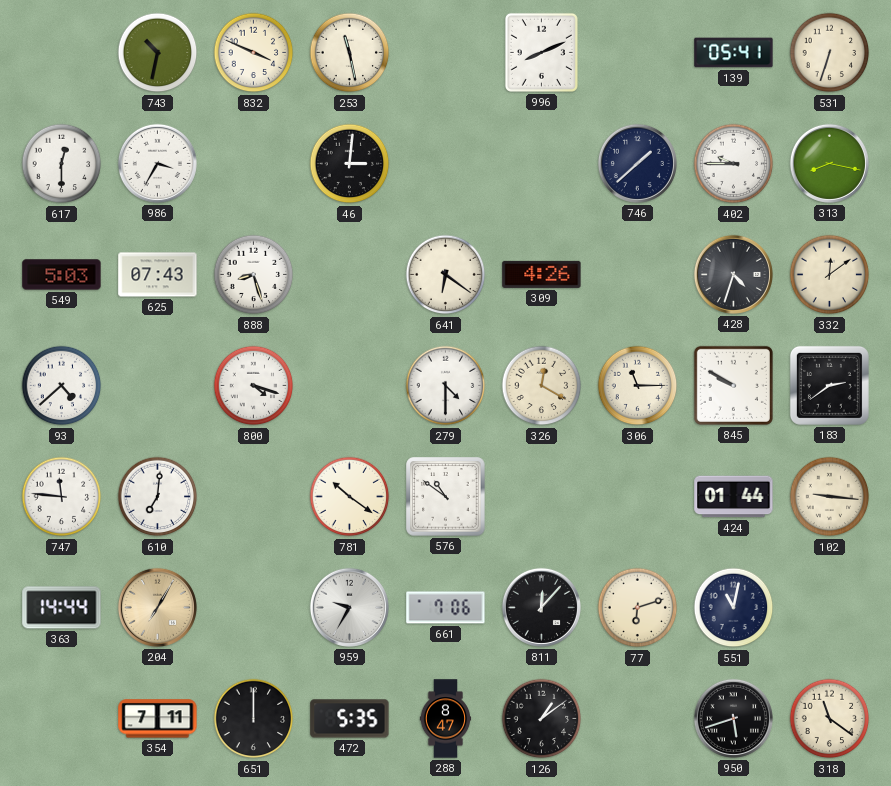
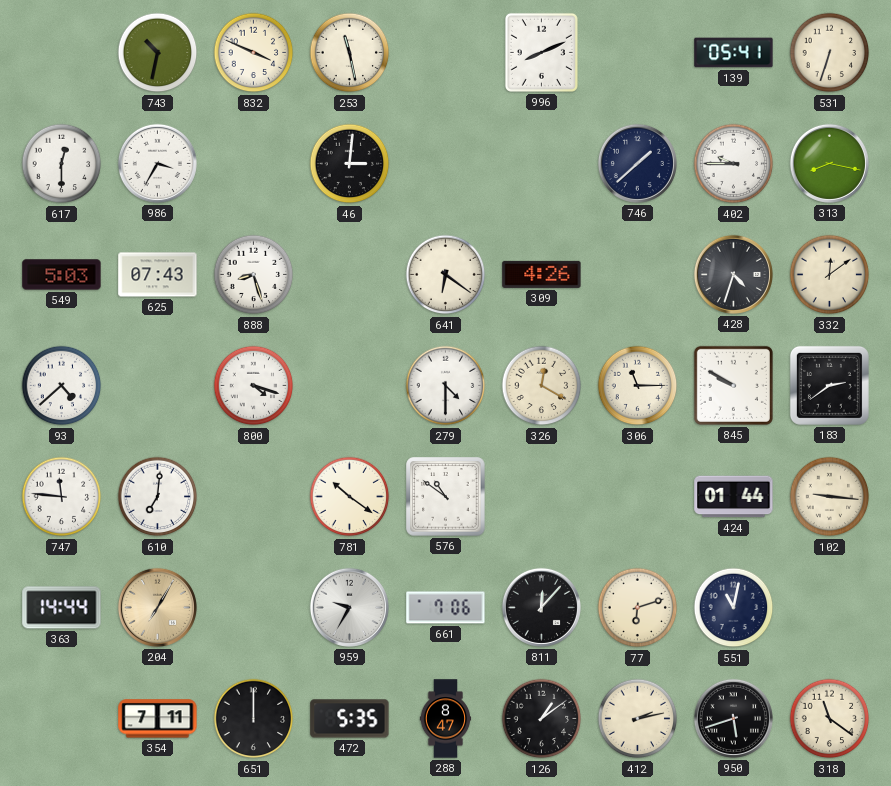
412: none -> 2:13
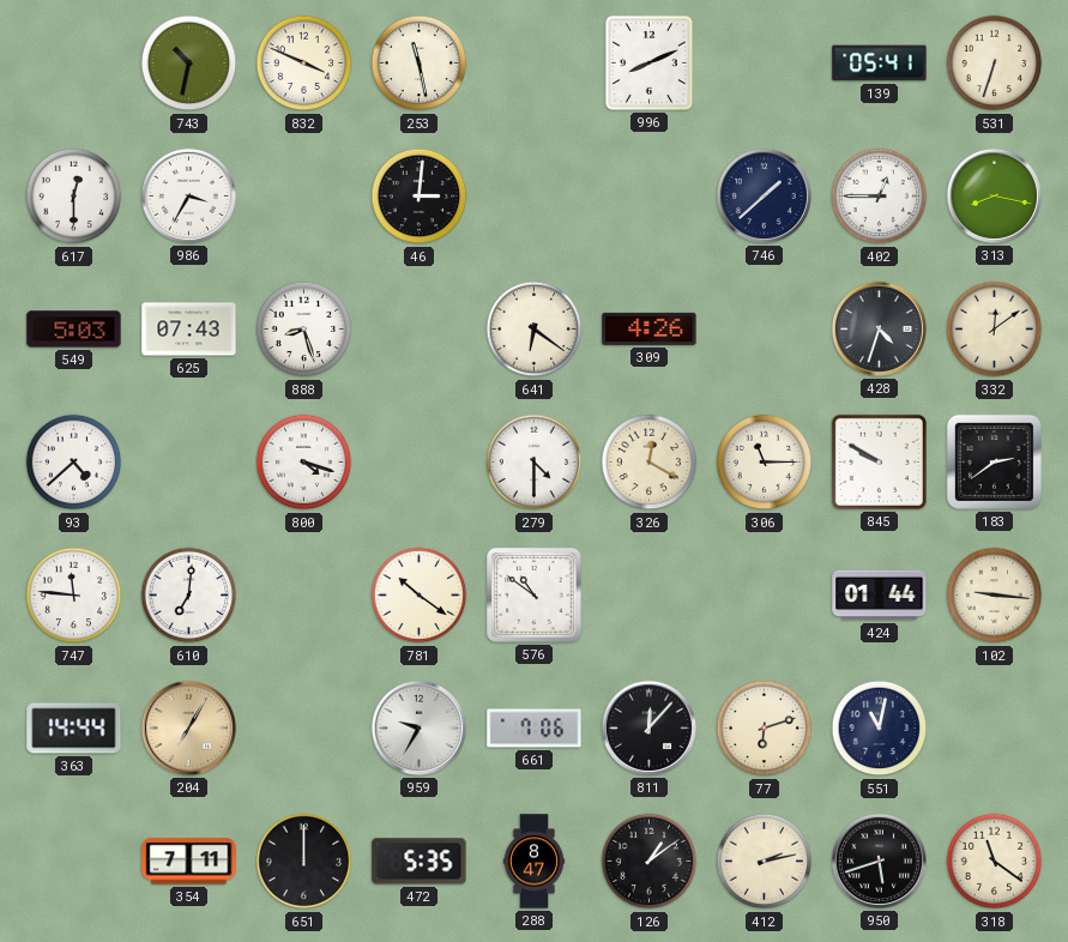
402: 9:45 -> 12:45
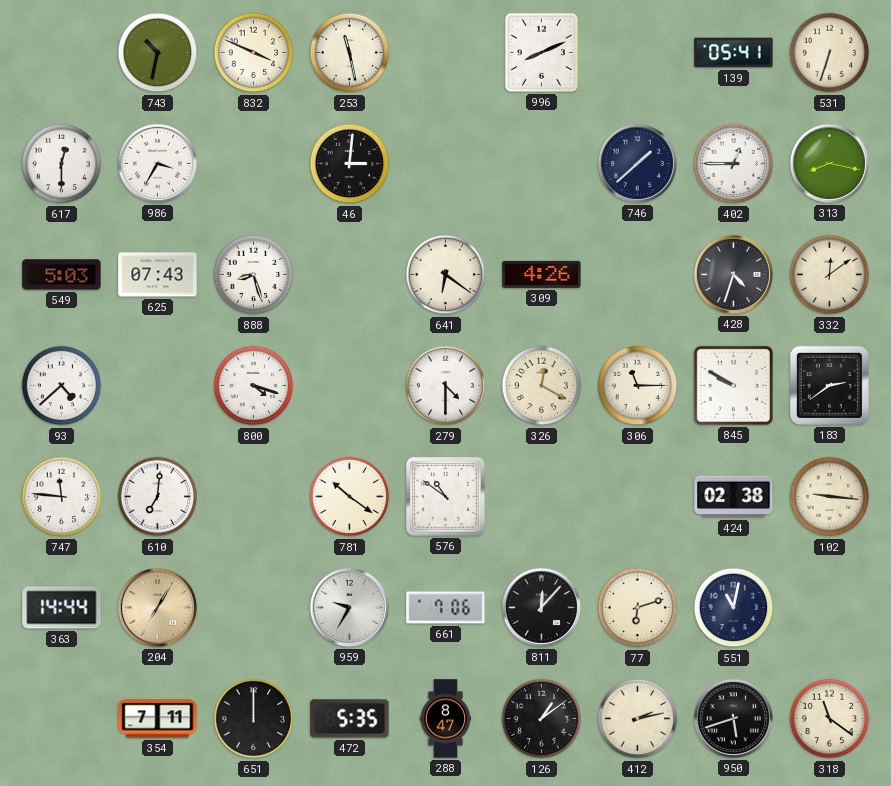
424: 01:44 -> 02:38
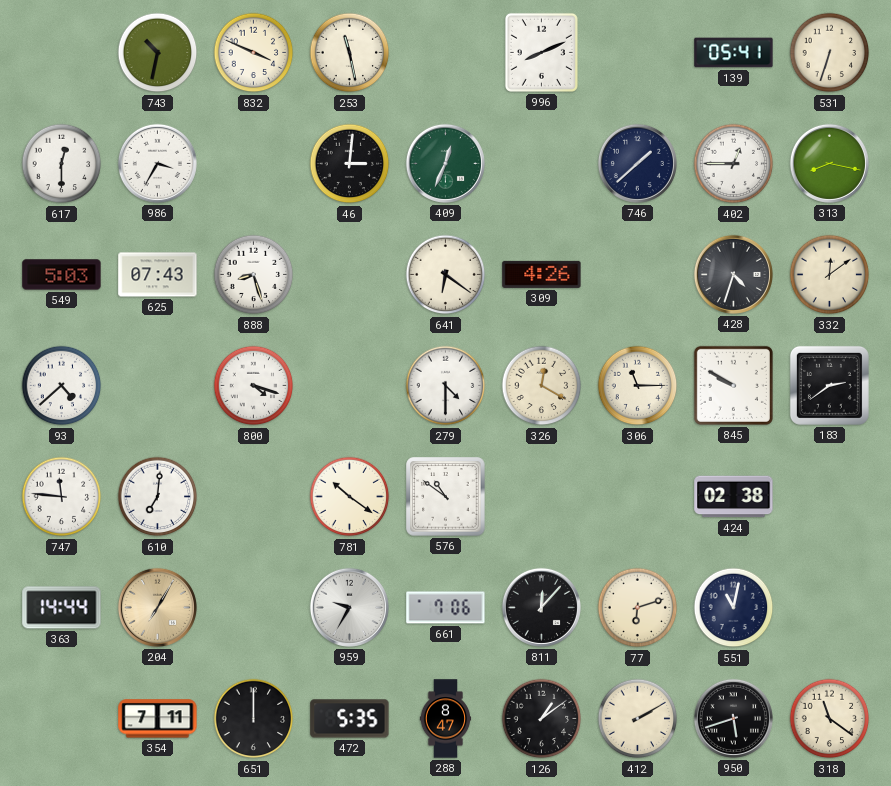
409: none -> 12:34
102: 9:16 -> none
412: 2:13 -> 2:10
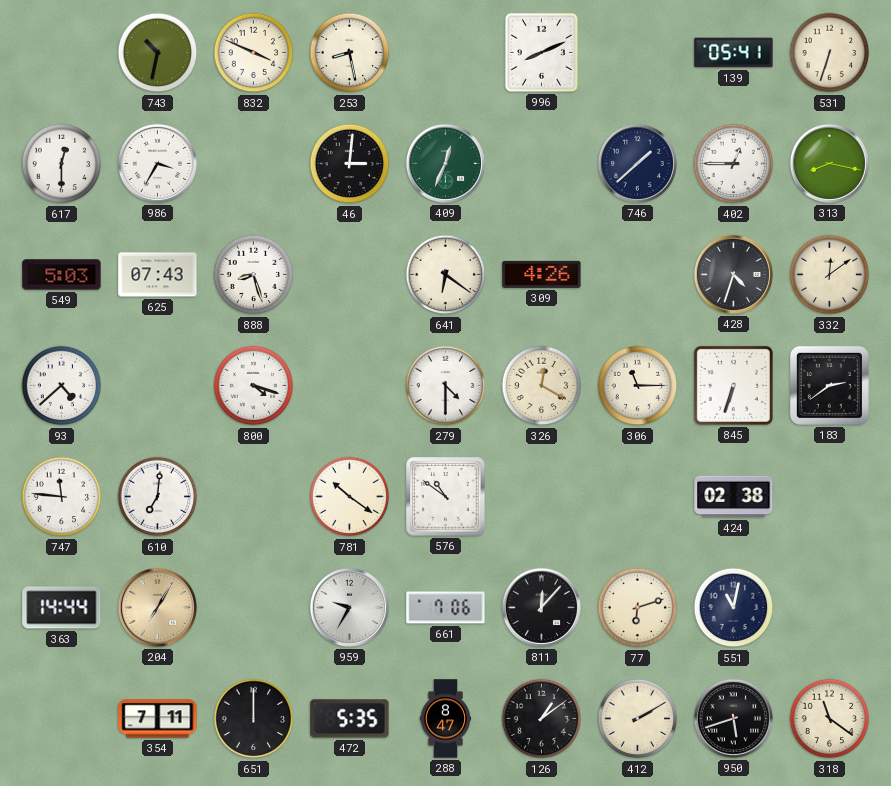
253: 11:28 -> 8:28
845: 9:50 -> 6:33
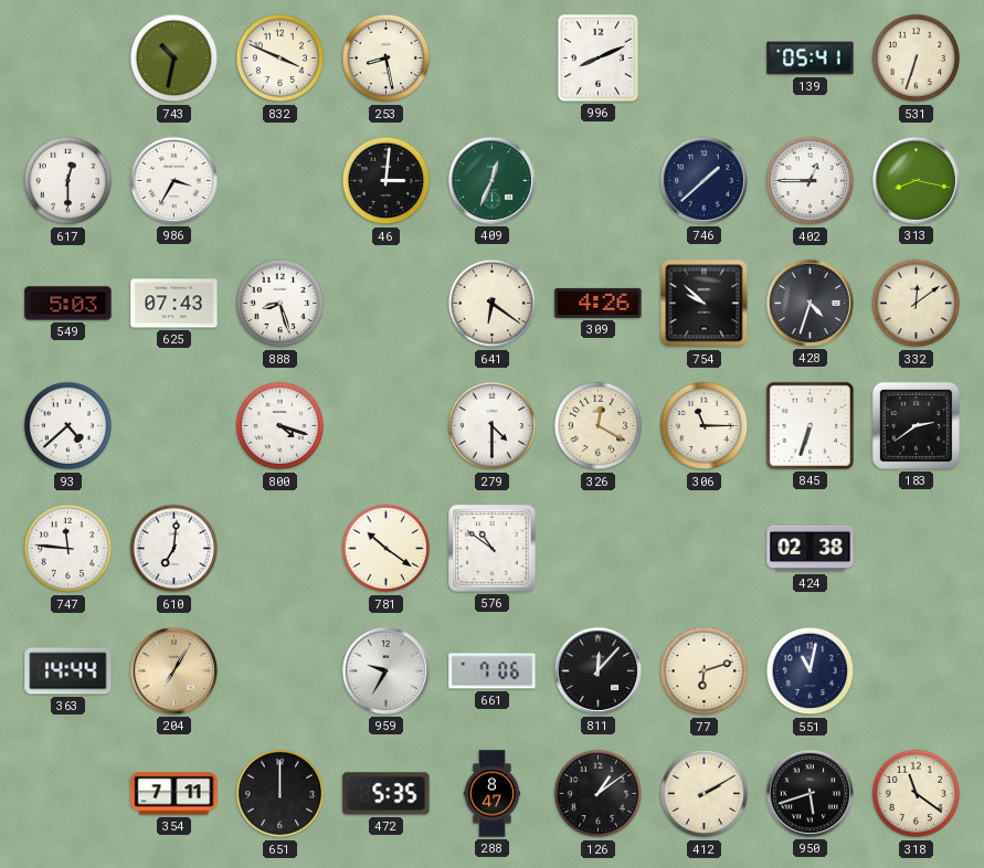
754: none -> 9:52
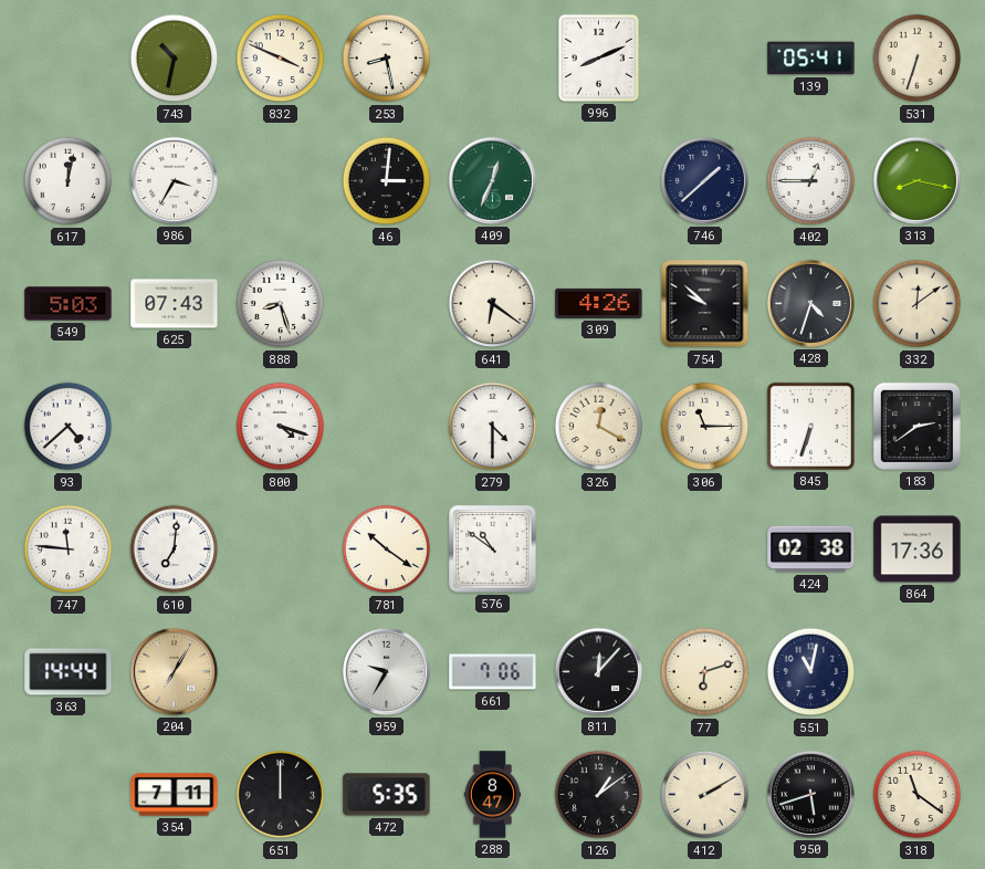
617: 12:30 -> 12:02
864: none -> 17:36
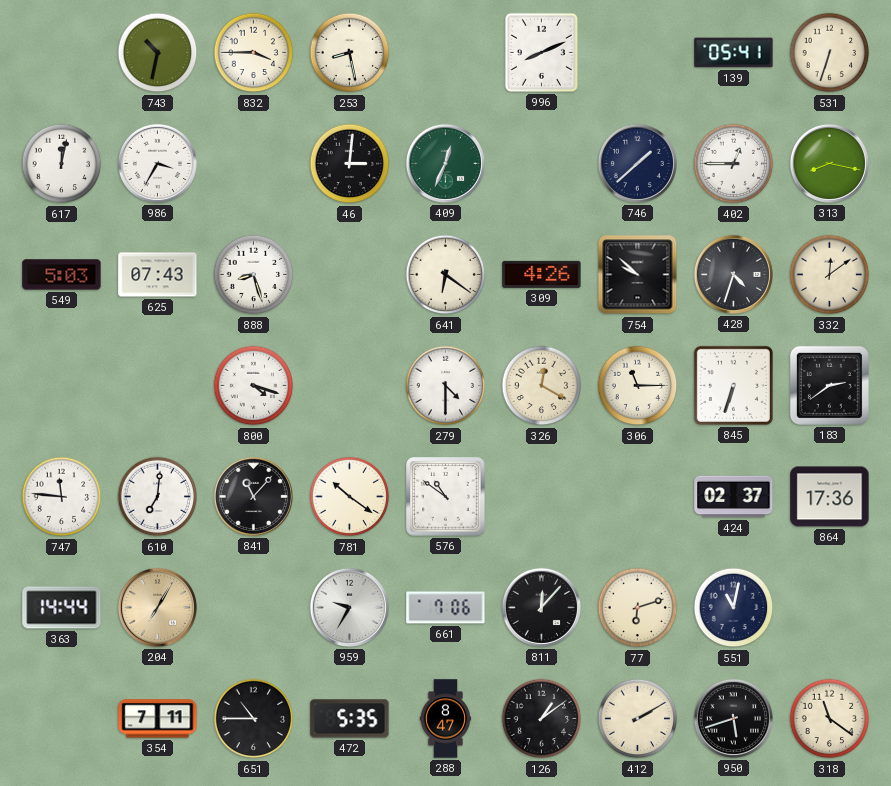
832: 3:49 -> 3:45
93: 4:38 -> none
841: none -> 11:07
424: 02:38 -> 02:37
651: 12:00 -> 10:45
